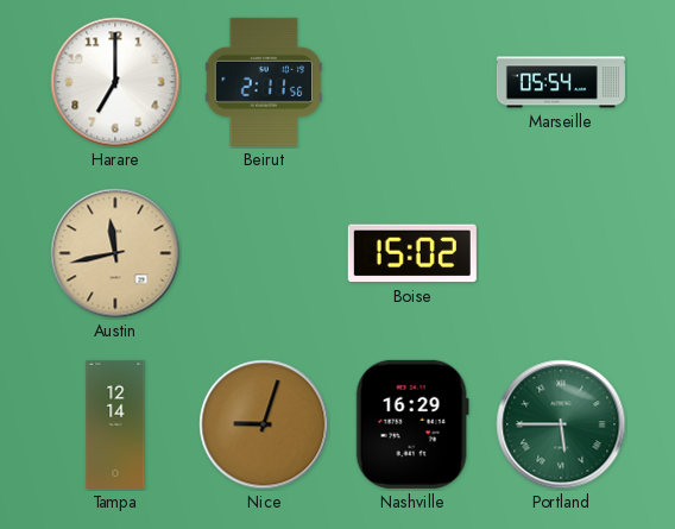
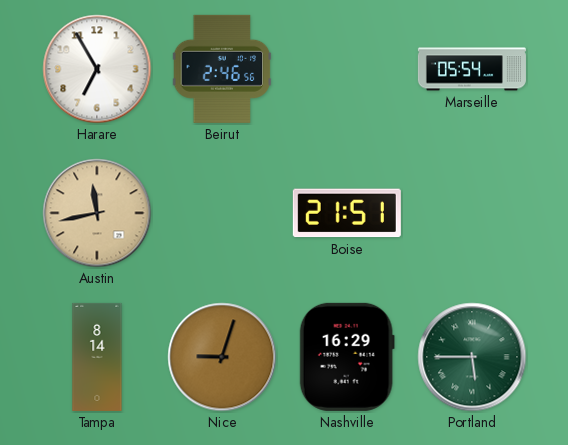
Harare: 7:00 -> 6:55
Beirut: 2:11 -> 2:46
Boise: 15:02 -> 21:51
Tampa: 12:14 -> 8:14
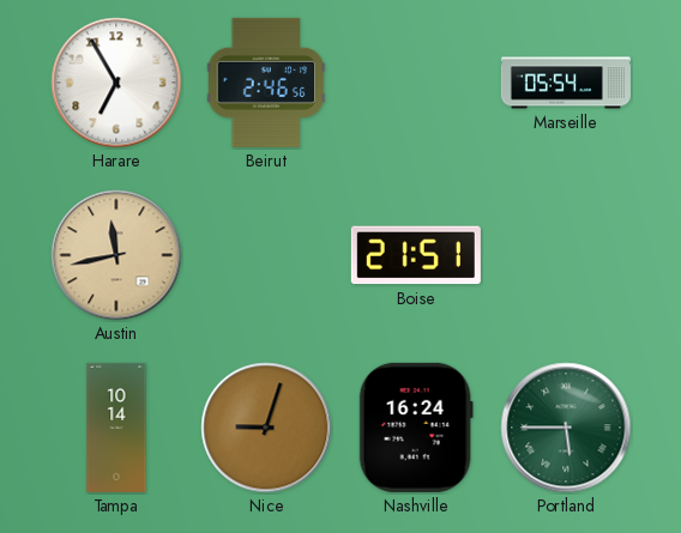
Tampa: 8:14 -> 10:14
Nashville: 16:29 -> 16:24
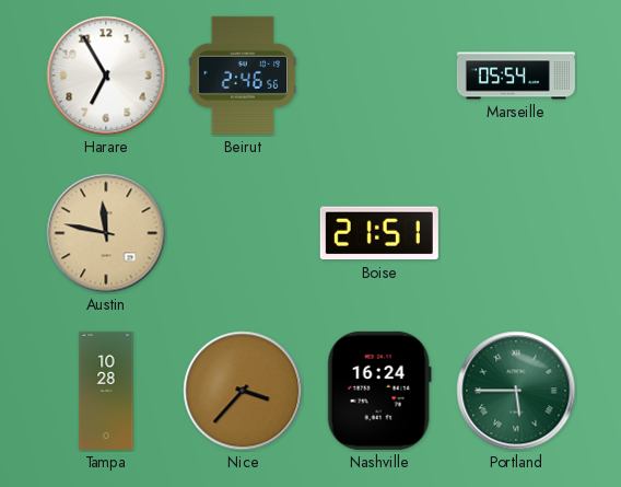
Austin: 11:43 -> 11:47
Tampa: 10:14 -> 10:28
Nice: 9:03 -> 3:37
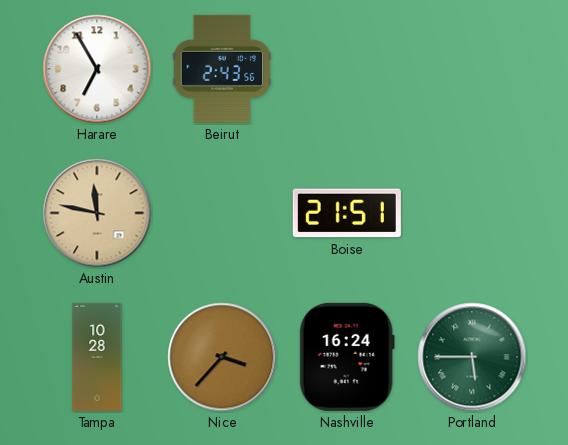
Beirut: 2:46 -> 2:43
Marseille: 05:54 -> none
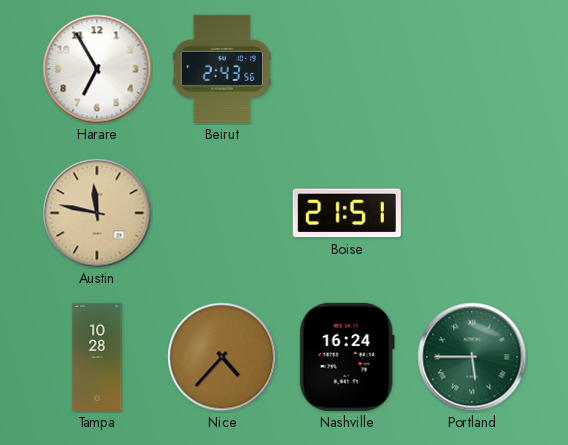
Nice: 3:37 -> 4:37
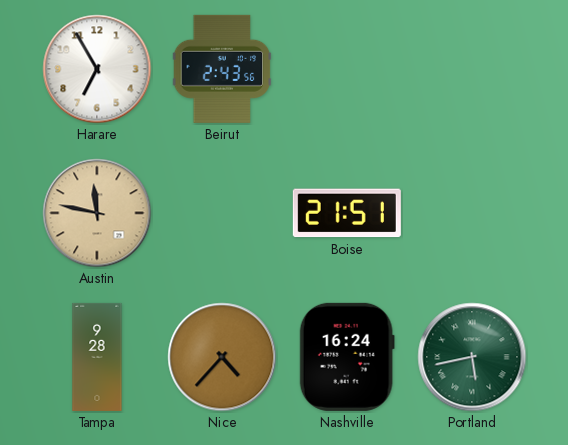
Tampa: 10:28 -> 9:28
Portland: 5:45 -> 5:43
